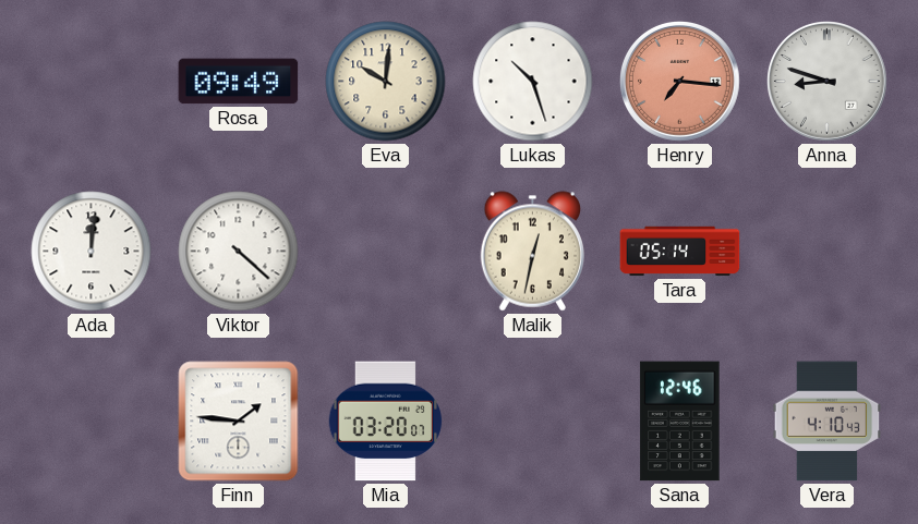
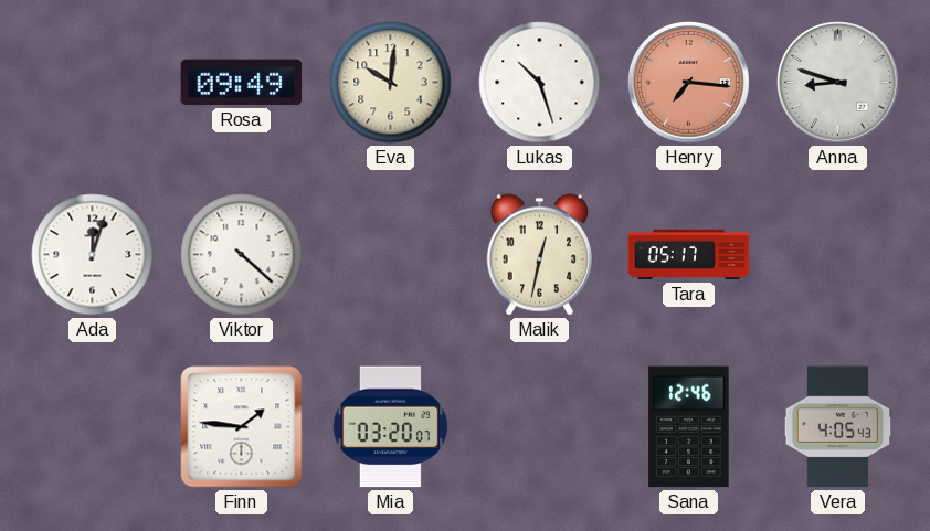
Ada: 12:01 -> 12:03
Tara: 05:14 -> 05:17
Vera: 4:10 -> 4:05
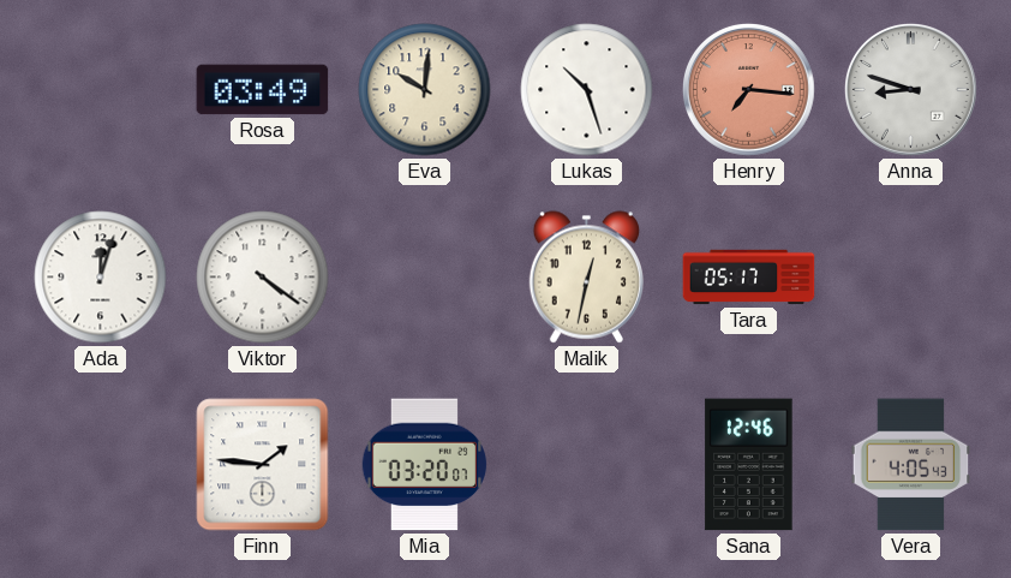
Rosa: 09:49 -> 03:49
Viktor: 4:22 -> 4:21
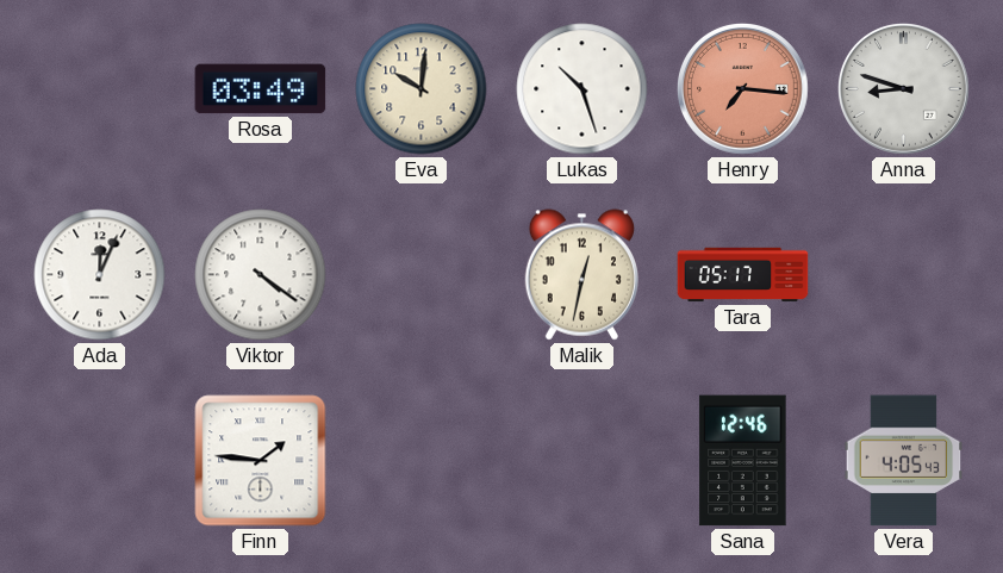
Ada: 12:03 -> 12:04
Mia: 03:20 -> none
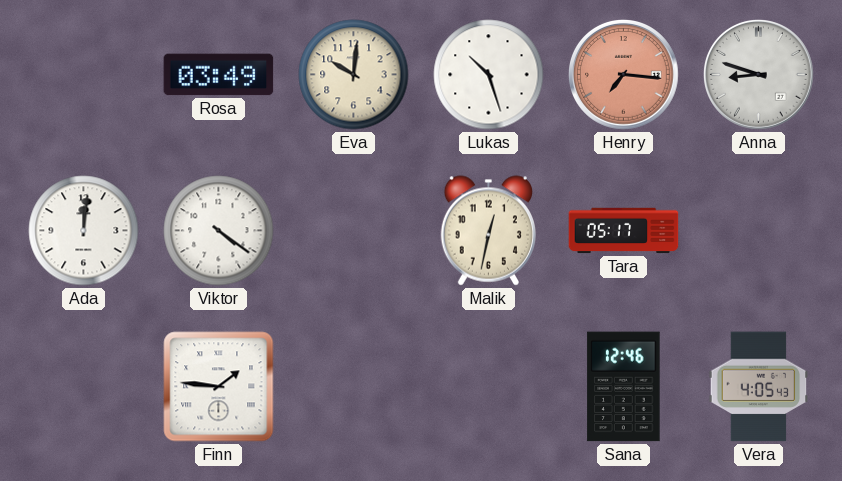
Ada: 12:04 -> 12:01
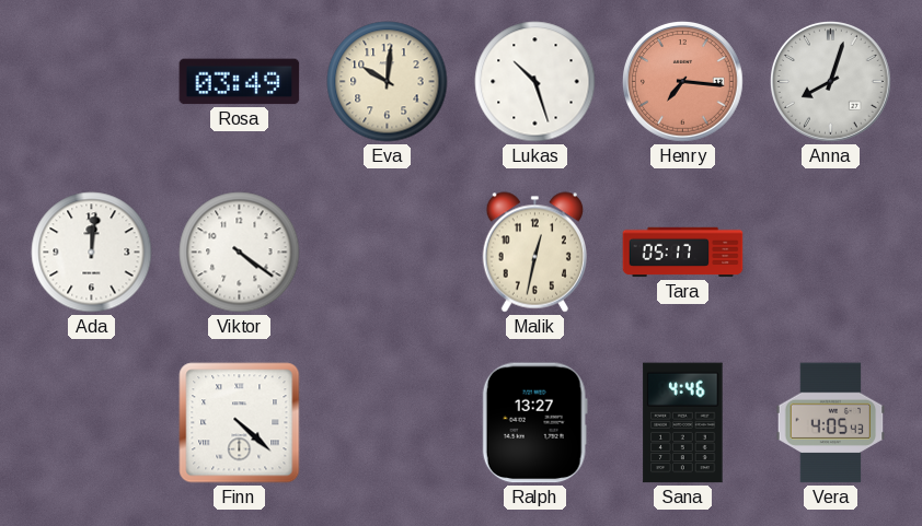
Anna: 8:48 -> 8:03
Finn: 1:46 -> 4:22
Ralph: none -> 13:27
Sana: 12:46 -> 4:46
